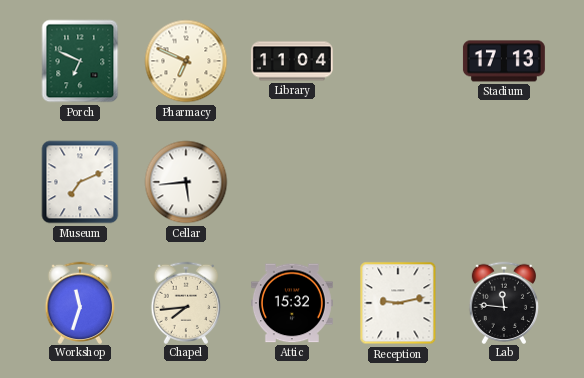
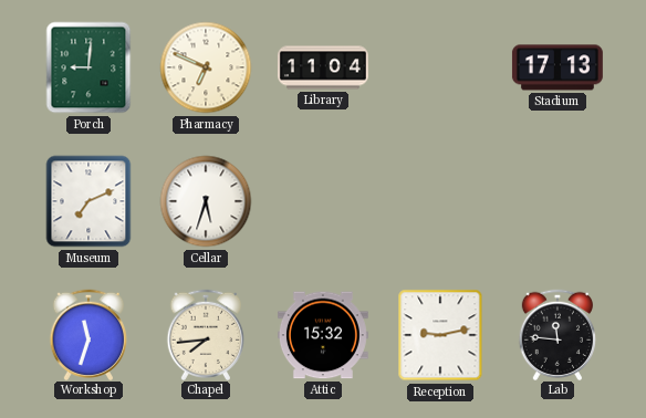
Porch: 6:49 -> 9:01
Cellar: 5:44 -> 5:33
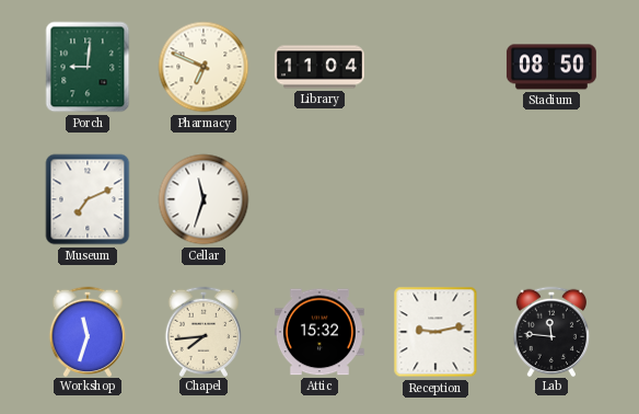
Stadium: 17:13 -> 08:50
Cellar: 5:33 -> 11:33
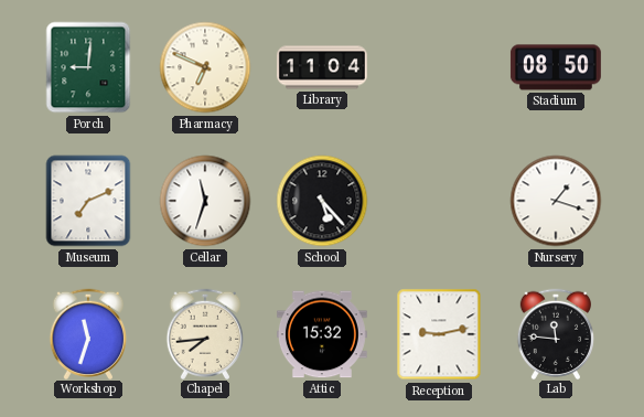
School: none -> 5:23
Nursery: none -> 1:18
